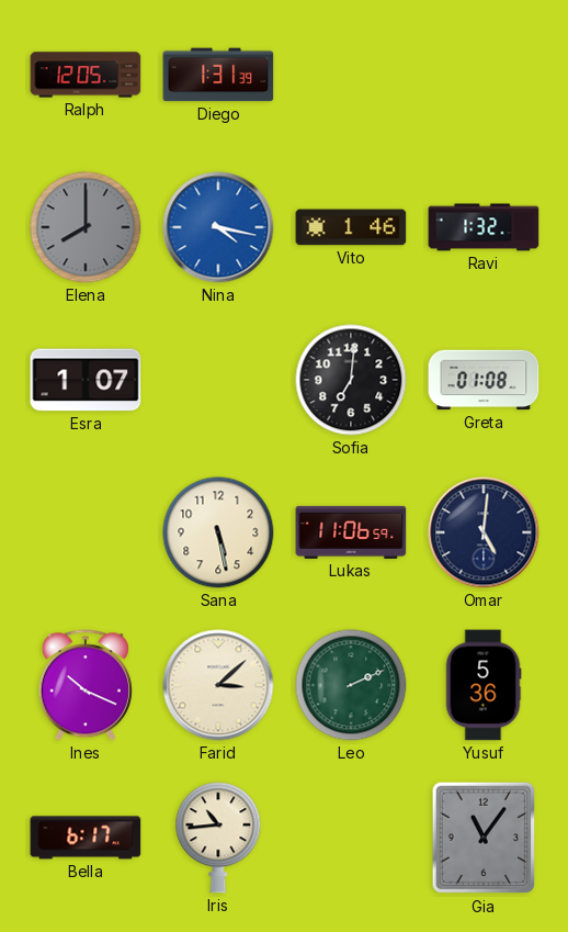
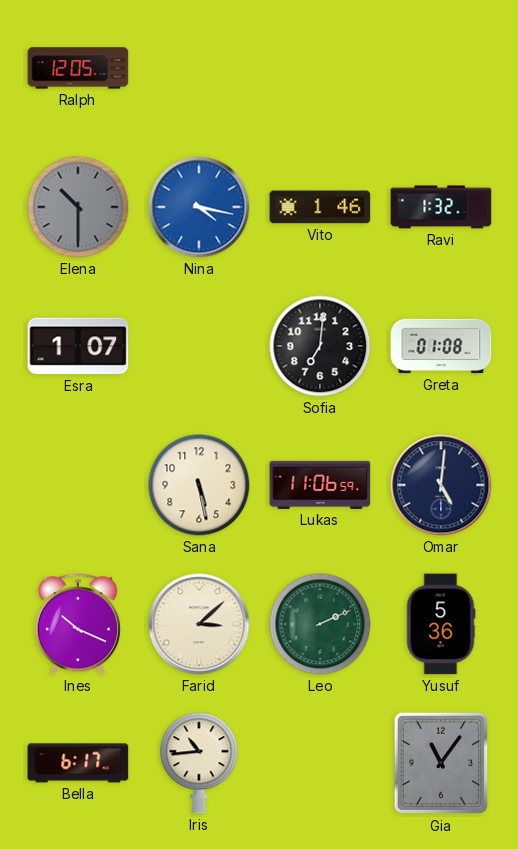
Diego: 1:31 -> none
Elena: 8:00 -> 10:30
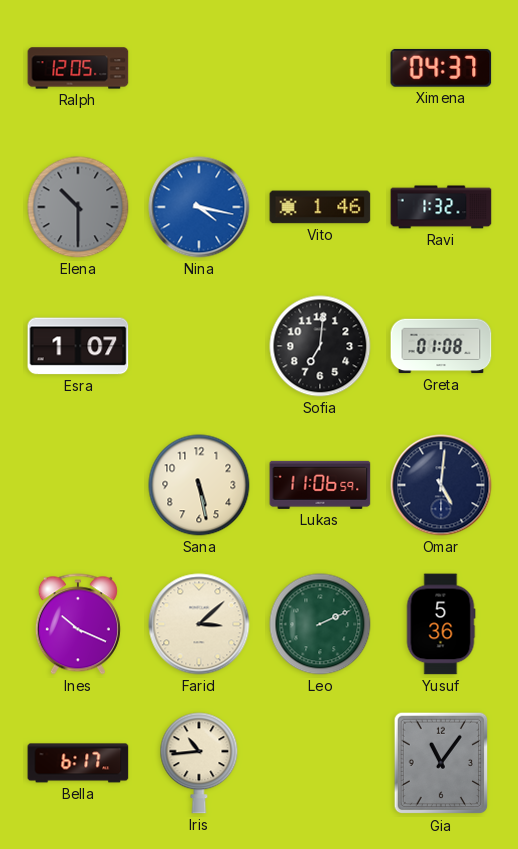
Ximena: none -> 04:37
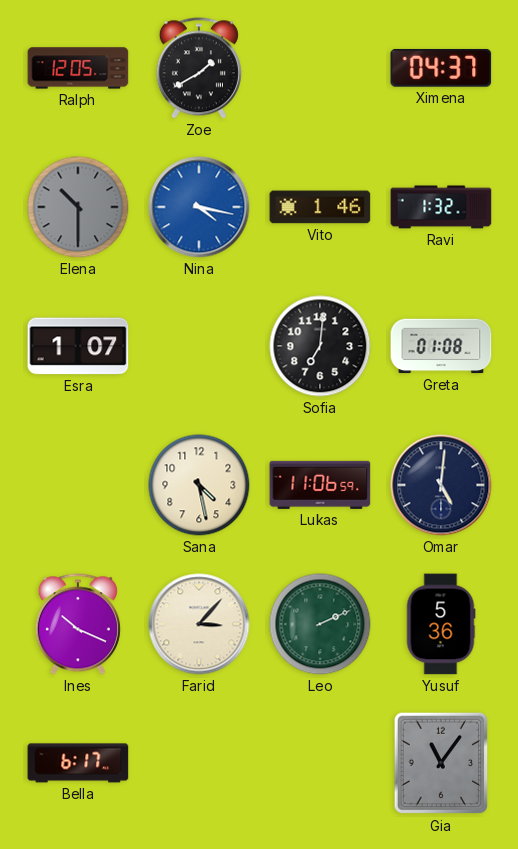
Zoe: none -> 1:40
Sana: 5:28 -> 4:28
Farid: 3:08 -> 3:07
Iris: 10:44 -> none
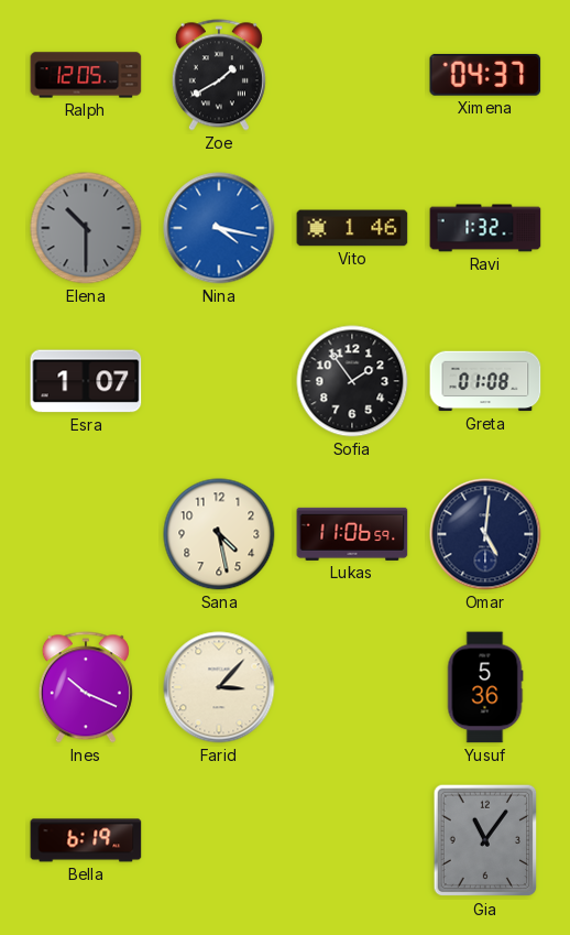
Sofia: 7:01 -> 1:54
Leo: 2:11 -> none
Bella: 6:17 -> 6:19
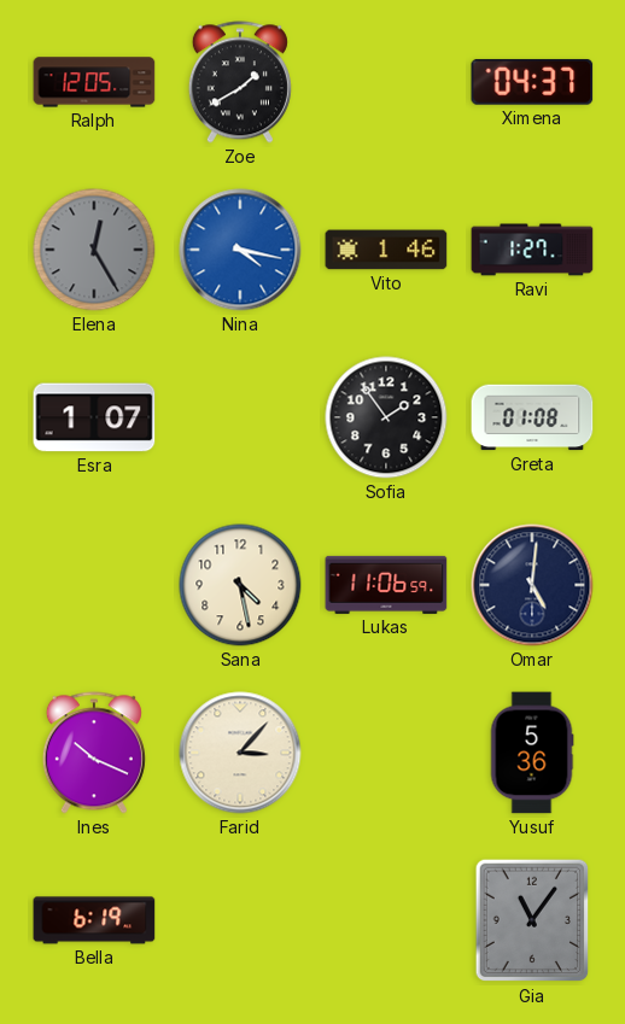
Elena: 10:30 -> 12:25
Ravi: 1:32 -> 1:27
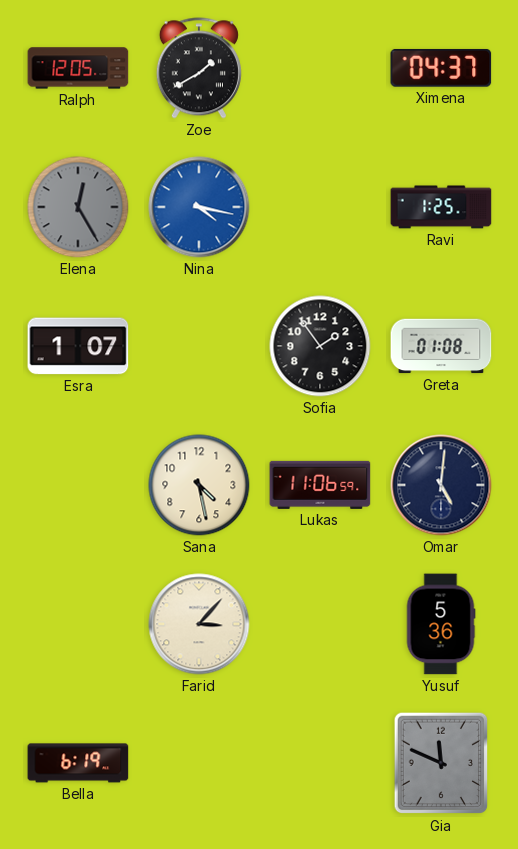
Vito: 1:46 -> none
Ravi: 1:27 -> 1:25
Ines: 10:19 -> none
Gia: 11:06 -> 11:49
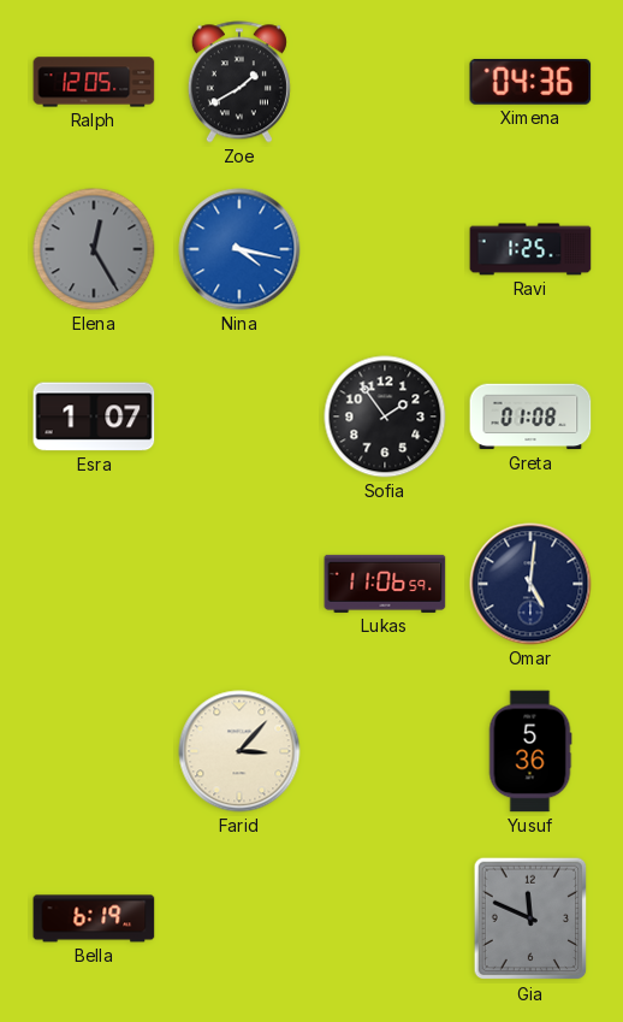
Ximena: 04:37 -> 04:36
Sana: 4:28 -> none
